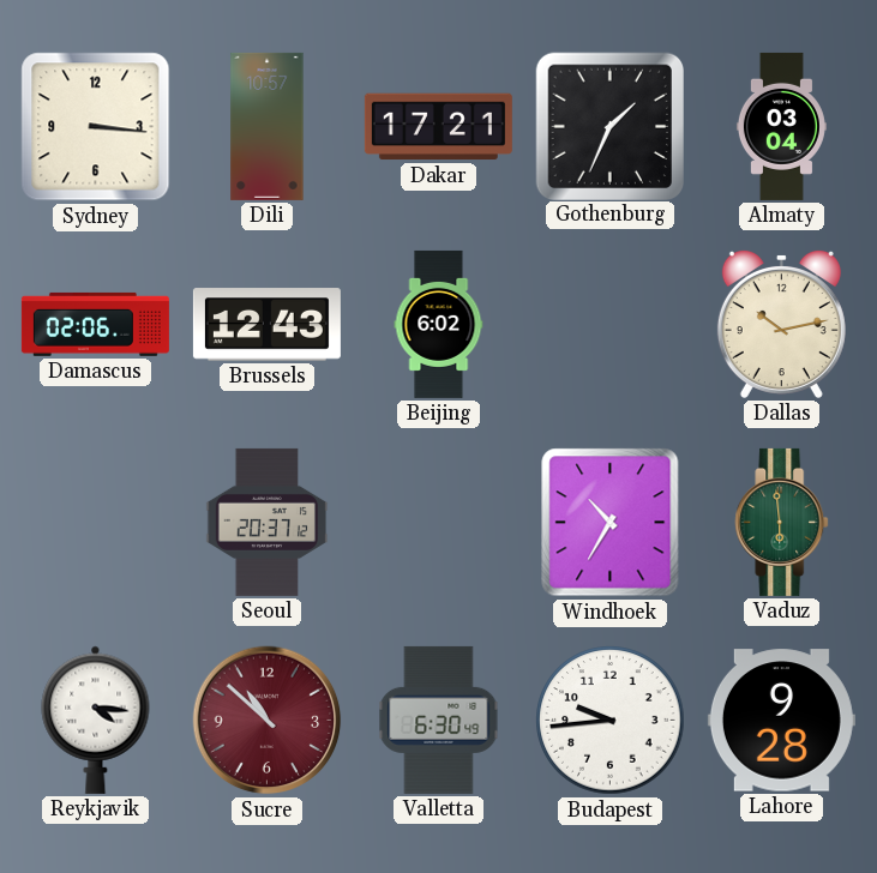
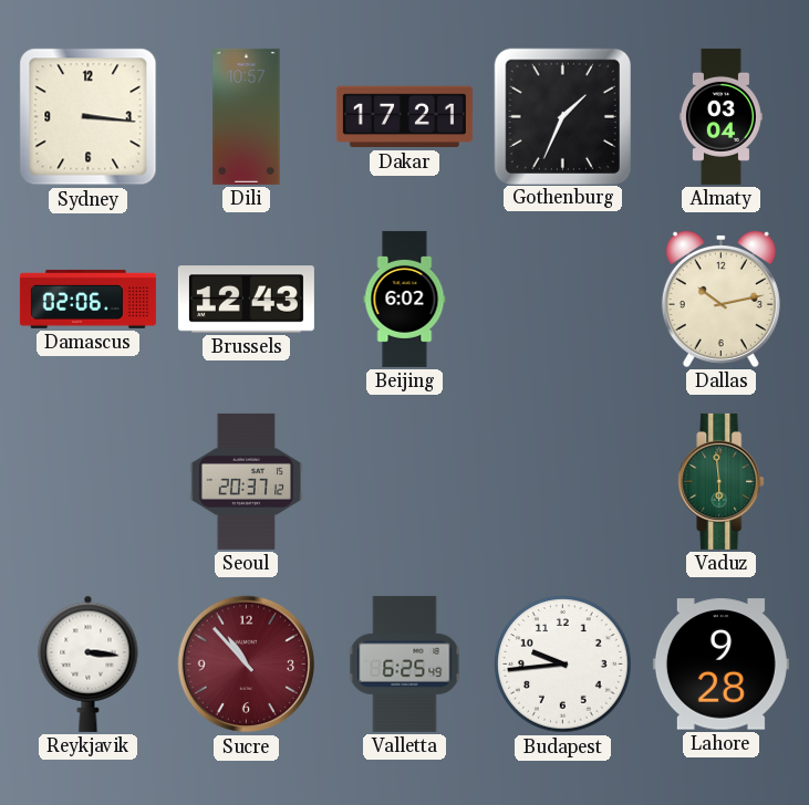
Windhoek: 10:35 -> none
Reykjavik: 4:16 -> 3:16
Sucre: 10:52 -> 10:53
Valletta: 6:30 -> 6:25
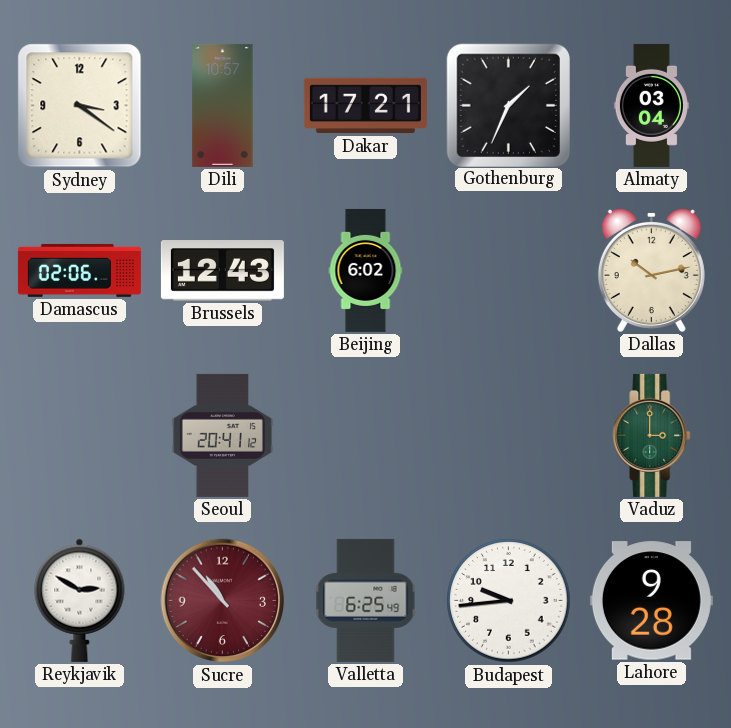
Sydney: 3:16 -> 3:21
Seoul: 20:37 -> 20:41
Vaduz: 5:59 -> 3:00
Reykjavik: 3:16 -> 2:50
